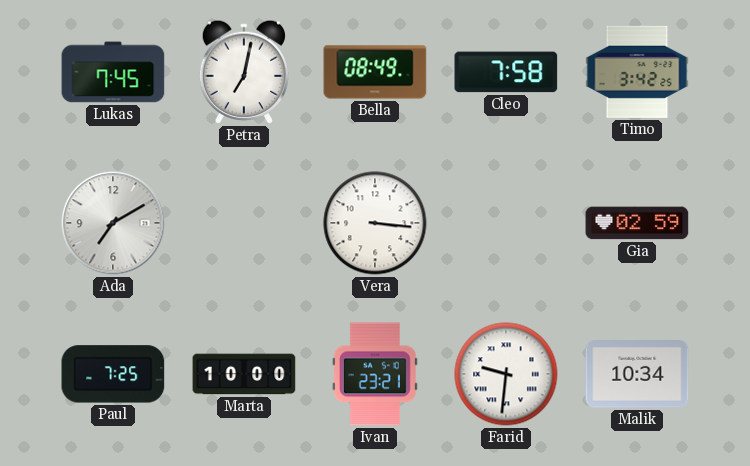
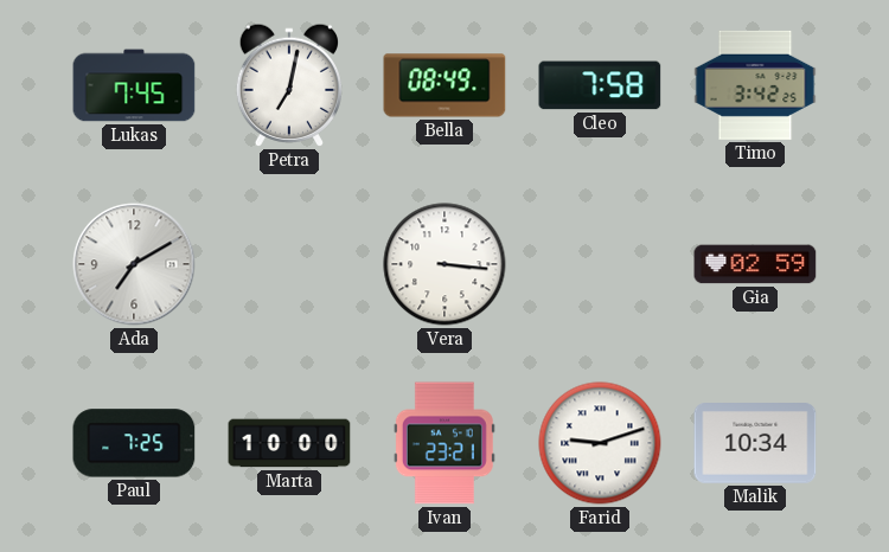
Farid: 9:31 -> 9:12
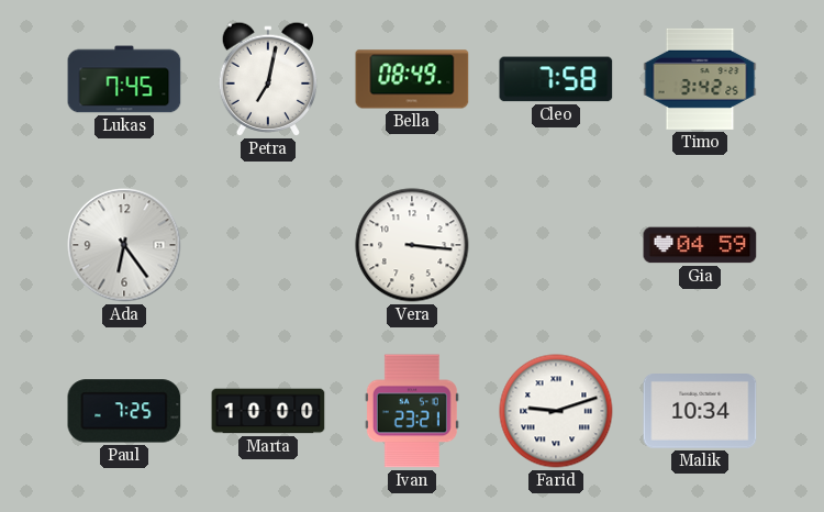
Ada: 7:10 -> 6:24
Gia: 02:59 -> 04:59
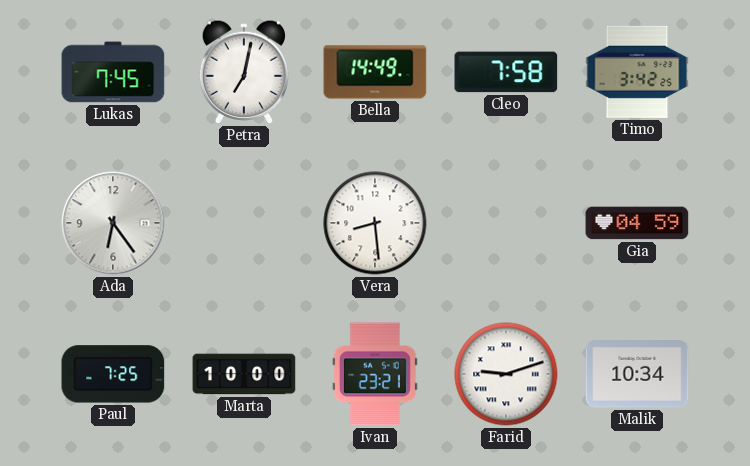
Bella: 08:49 -> 14:49
Vera: 3:16 -> 8:29
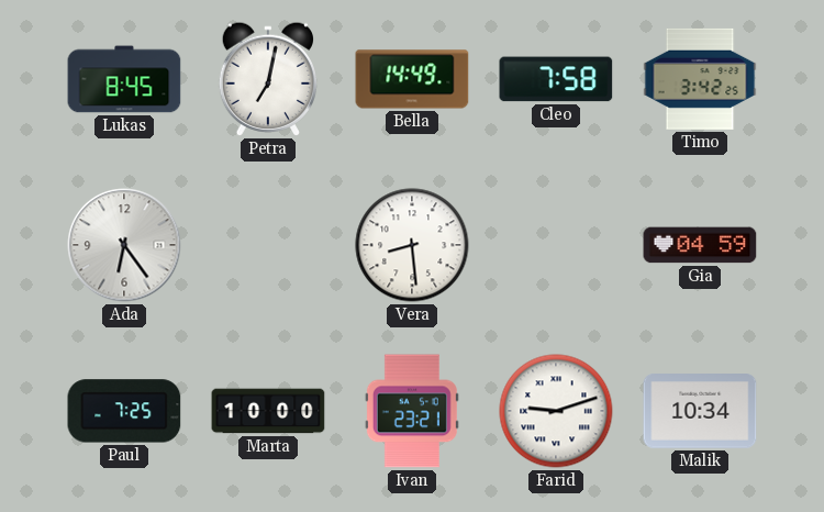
Lukas: 7:45 -> 8:45
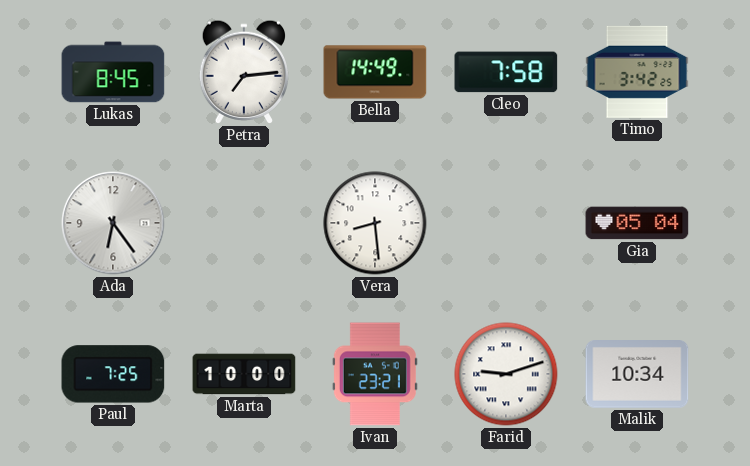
Petra: 7:02 -> 7:14
Gia: 04:59 -> 05:04
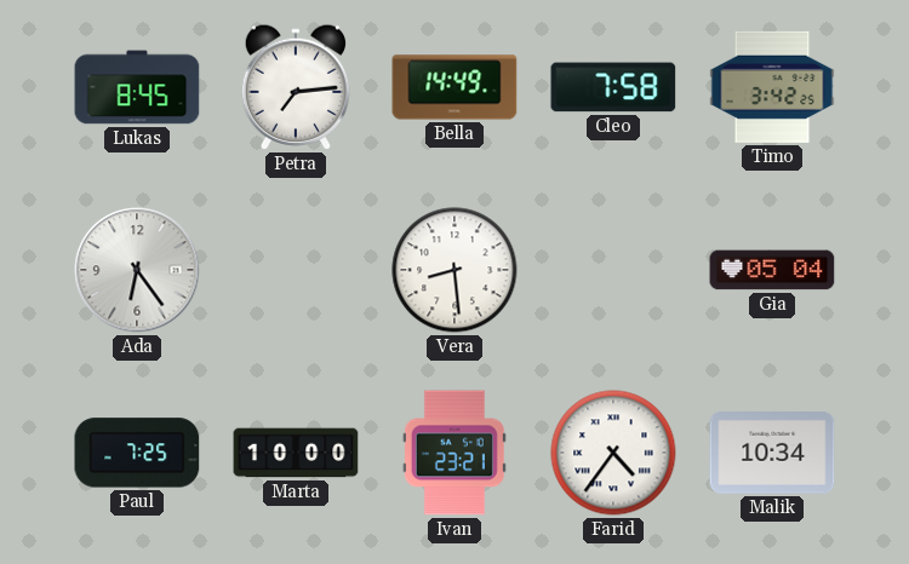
Farid: 9:12 -> 4:36
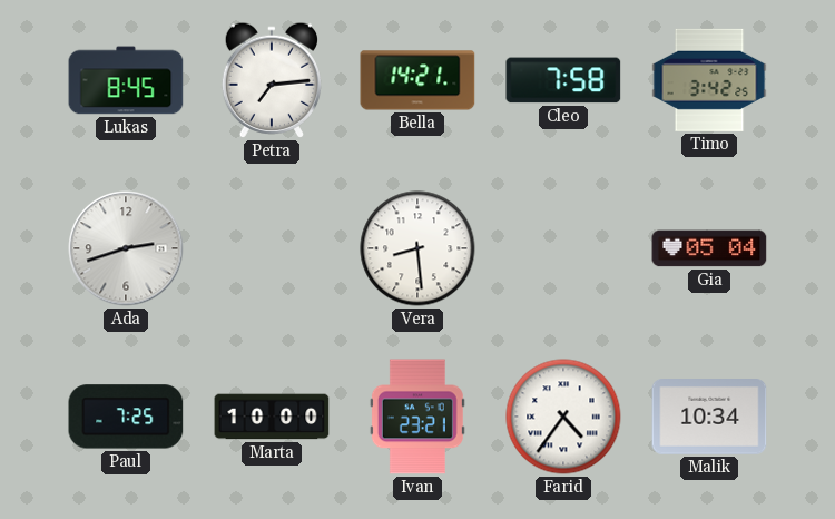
Bella: 14:49 -> 14:21
Ada: 6:24 -> 2:42
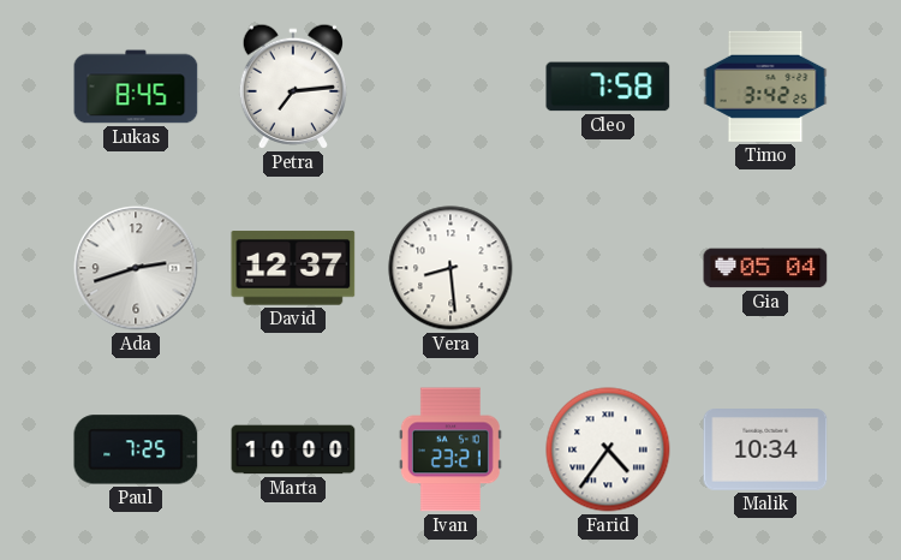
Bella: 14:21 -> none
David: none -> 12:37
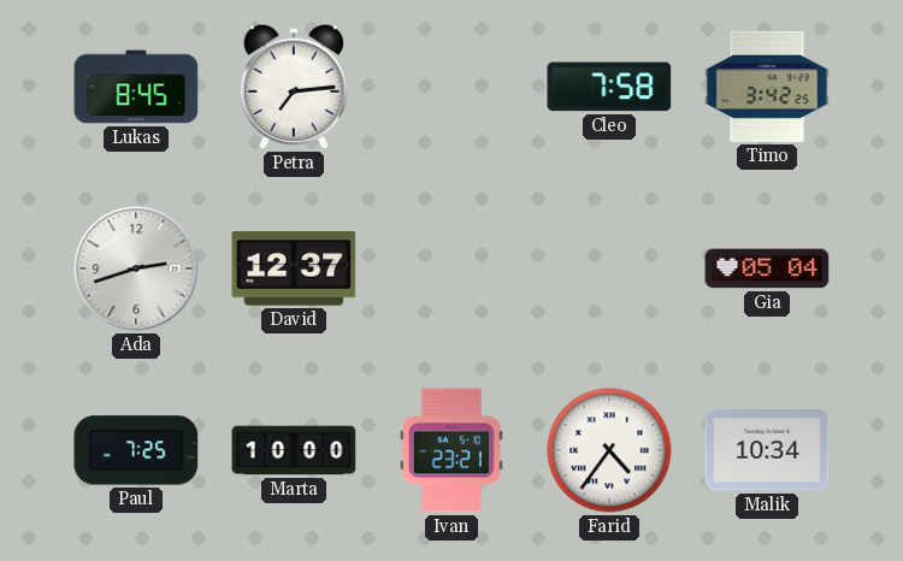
Vera: 8:29 -> none
